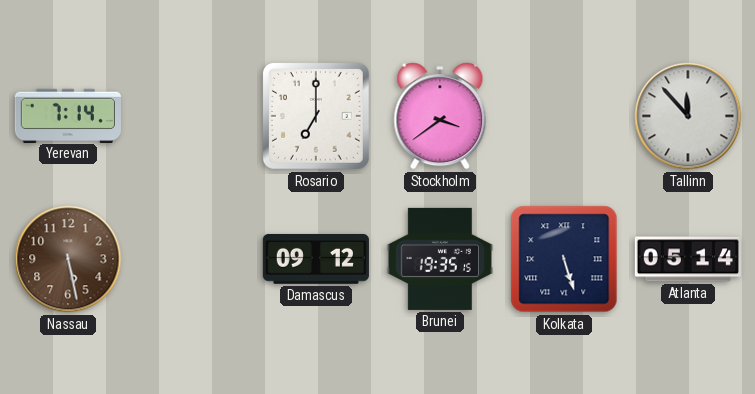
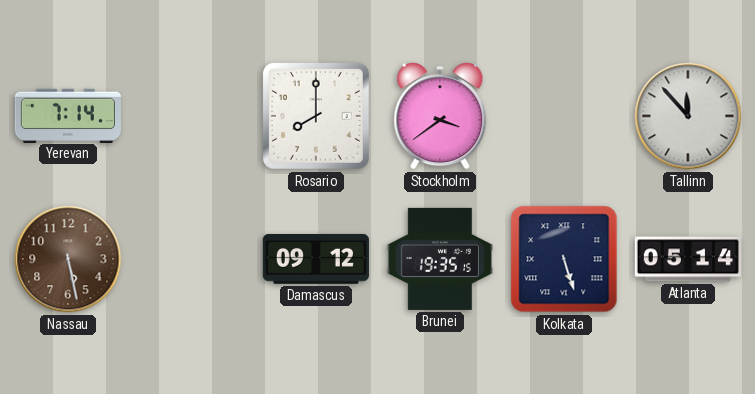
Rosario: 7:00 -> 8:00
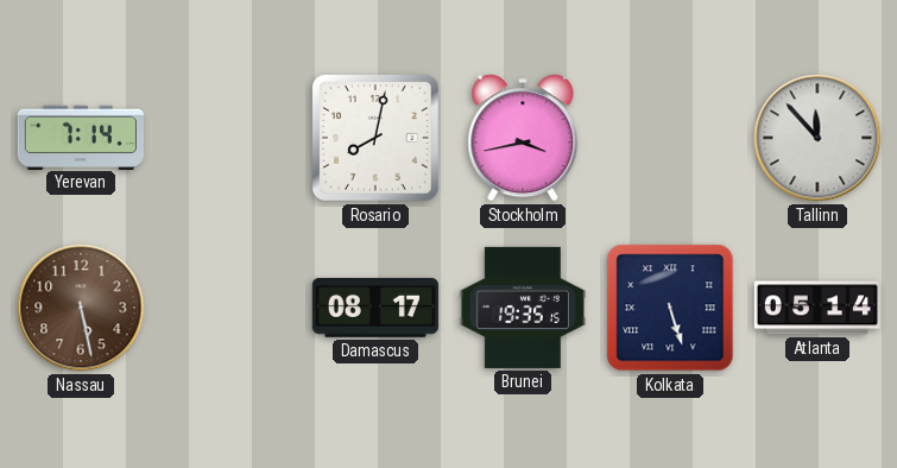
Rosario: 8:00 -> 8:02
Stockholm: 3:39 -> 3:43
Damascus: 09:12 -> 08:17
